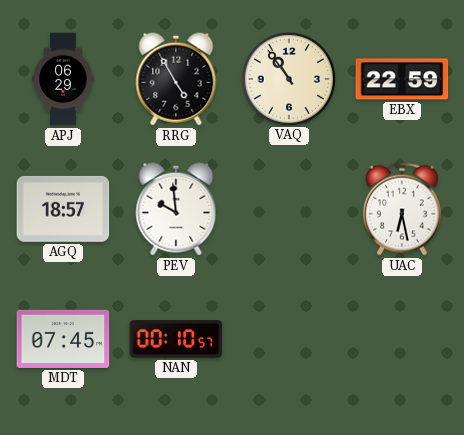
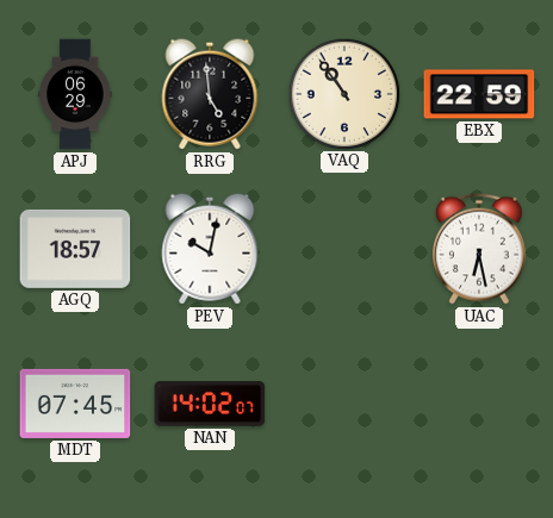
RRG: 4:55 -> 4:59
PEV: 9:59 -> 10:02
NAN: 00:10 -> 14:02
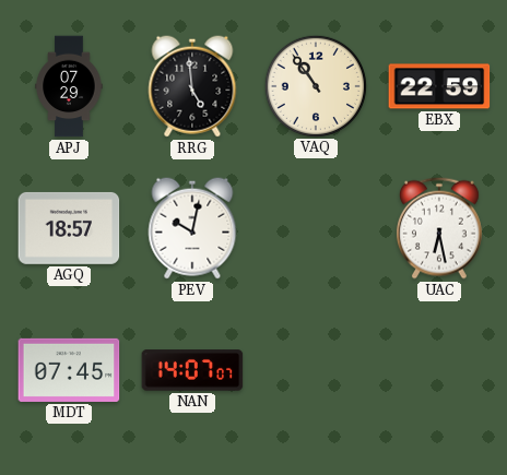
APJ: 06:29 -> 07:29
NAN: 14:02 -> 14:07
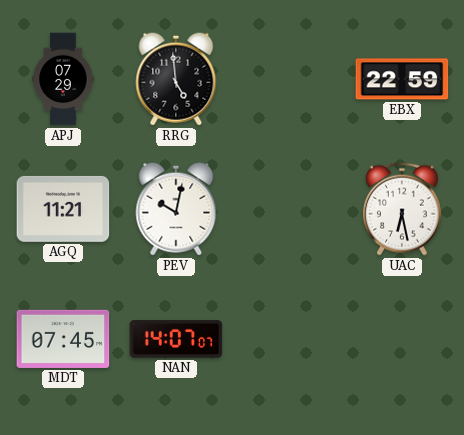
VAQ: 10:54 -> none
AGQ: 18:57 -> 11:21
